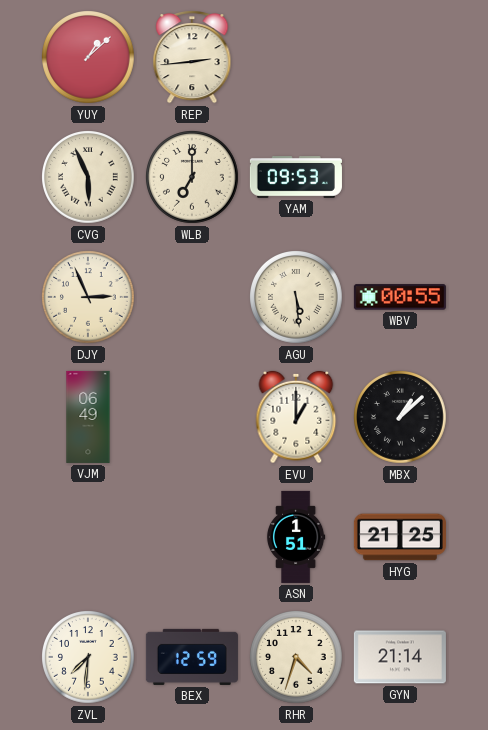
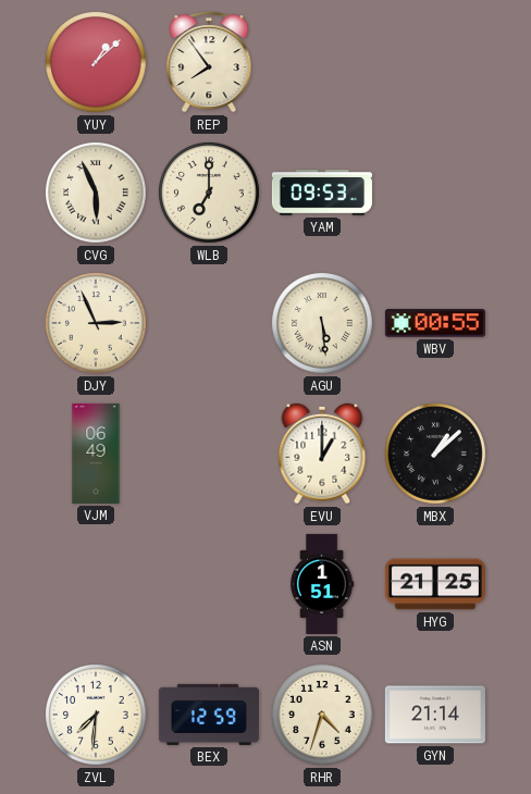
REP: 2:44 -> 7:54
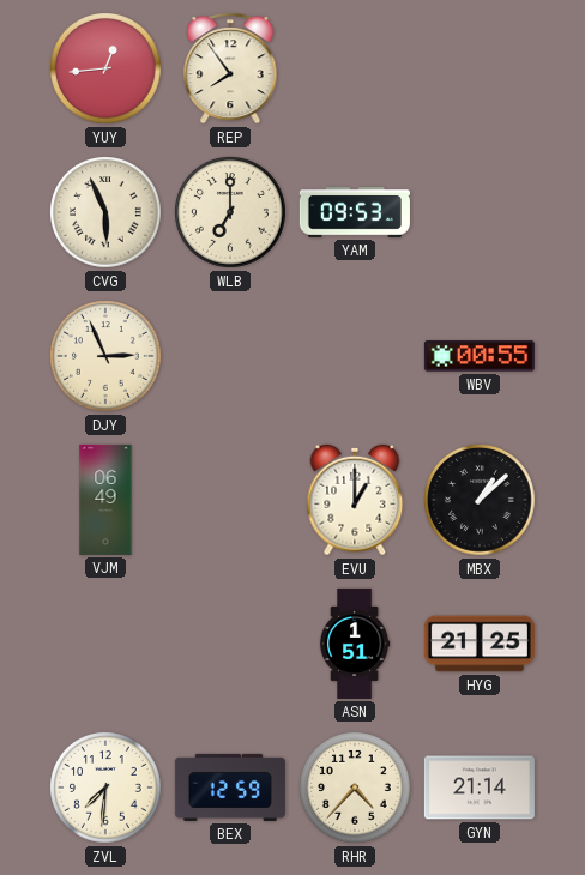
YUY: 1:08 -> 12:44
AGU: 5:29 -> none
RHR: 4:33 -> 4:37
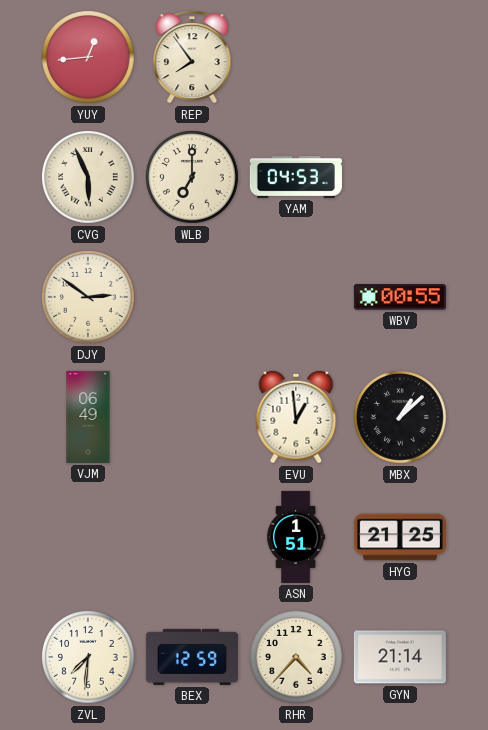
YAM: 09:53 -> 04:53
DJY: 2:56 -> 2:51
EVU: 1:00 -> 12:59
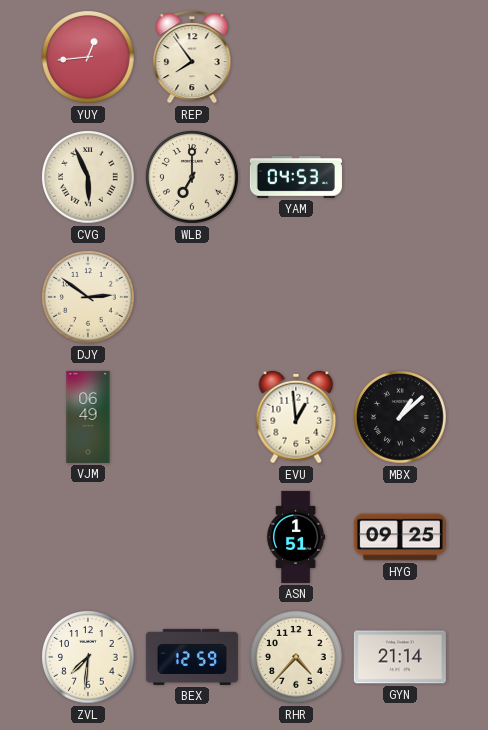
WBV: 00:55 -> none
HYG: 21:25 -> 09:25
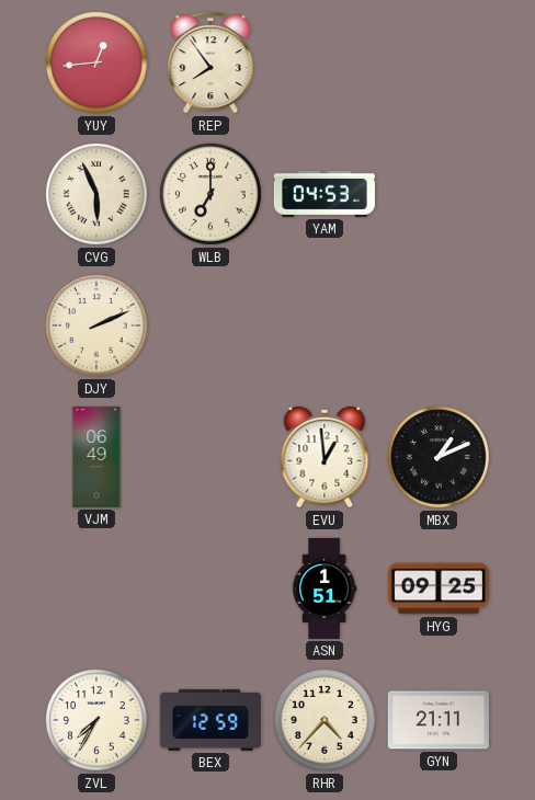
DJY: 2:51 -> 2:11
MBX: 1:08 -> 1:11
ZVL: 7:31 -> 7:35
GYN: 21:14 -> 21:11
